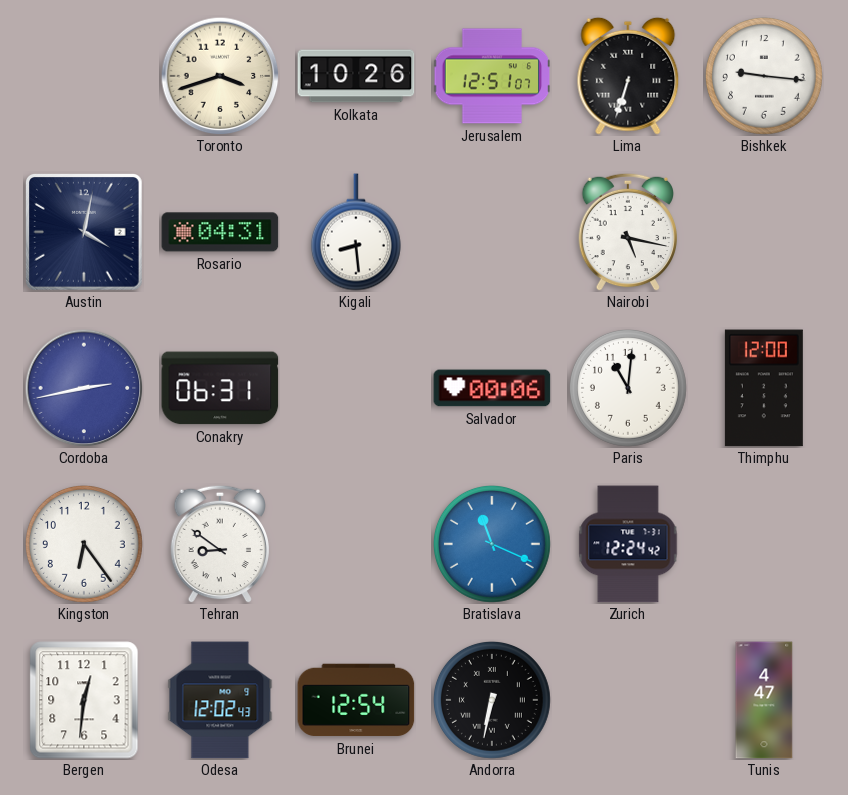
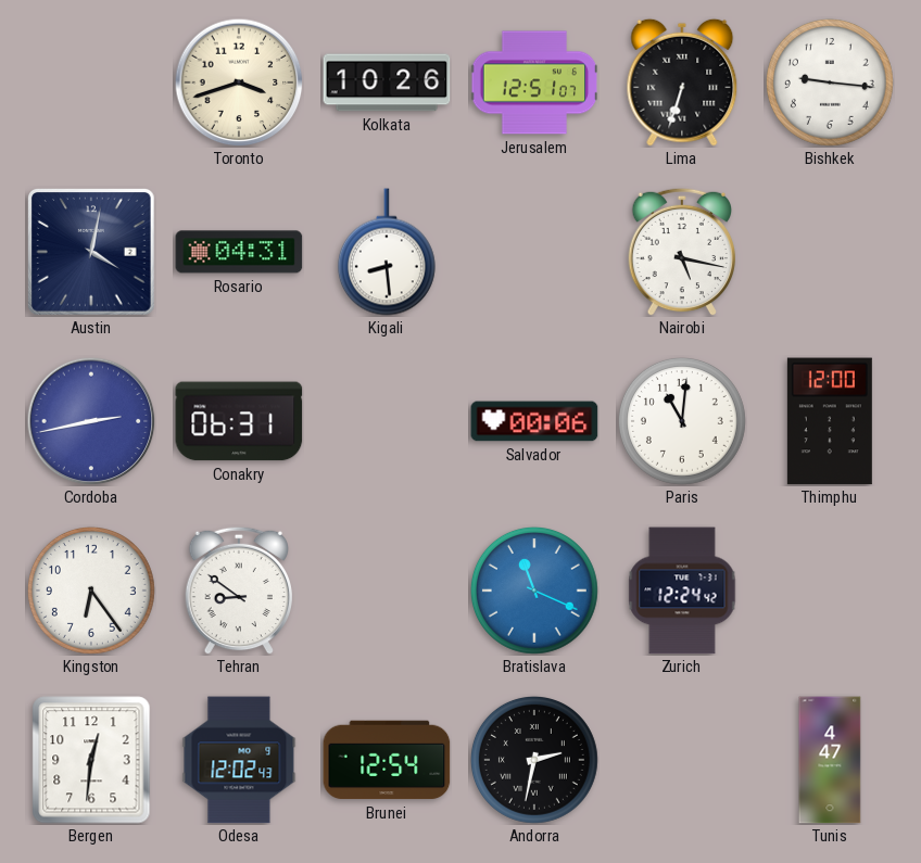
Andorra: 6:32 -> 2:32
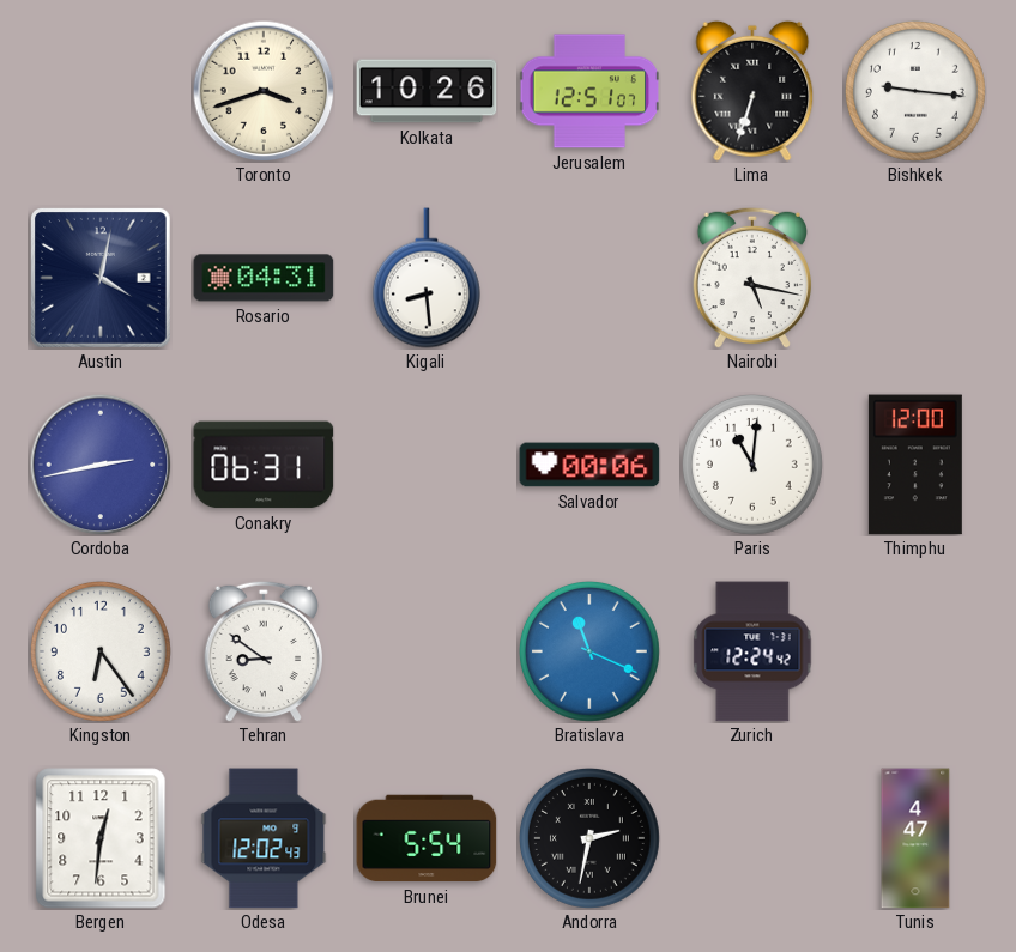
Brunei: 12:54 -> 5:54
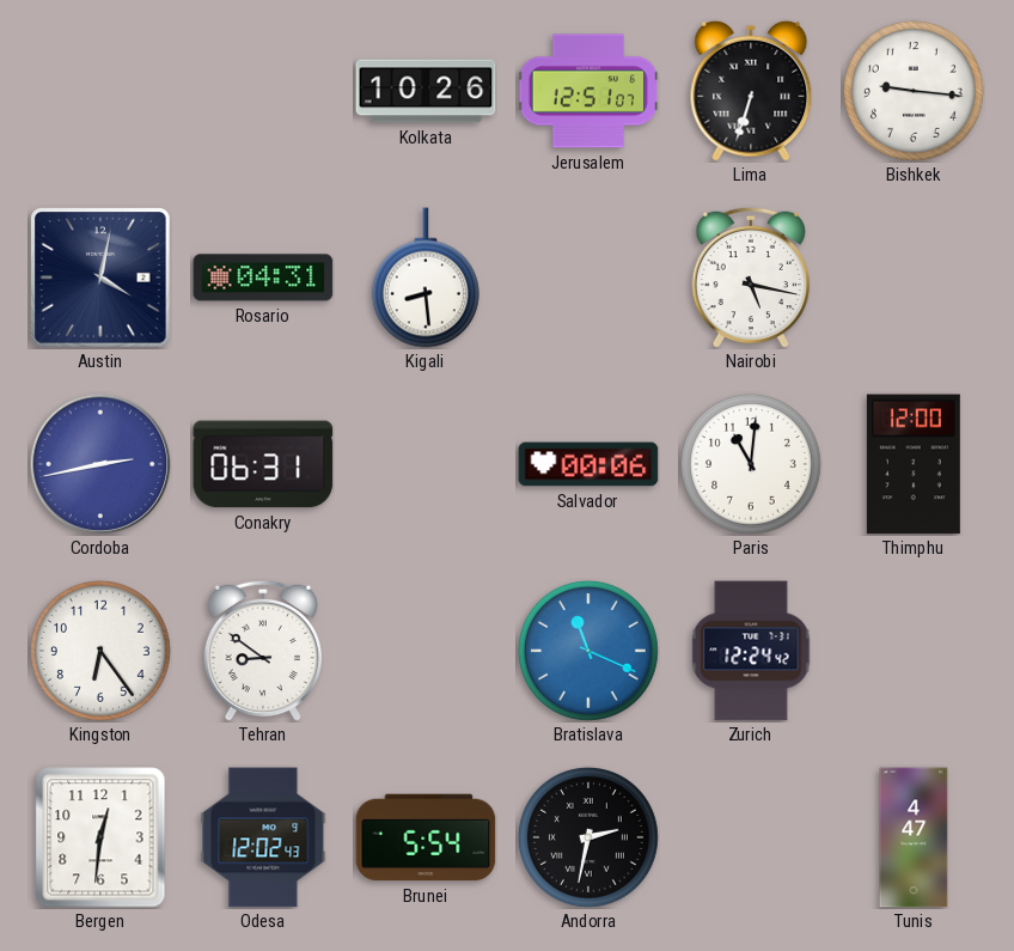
Toronto: 3:42 -> none
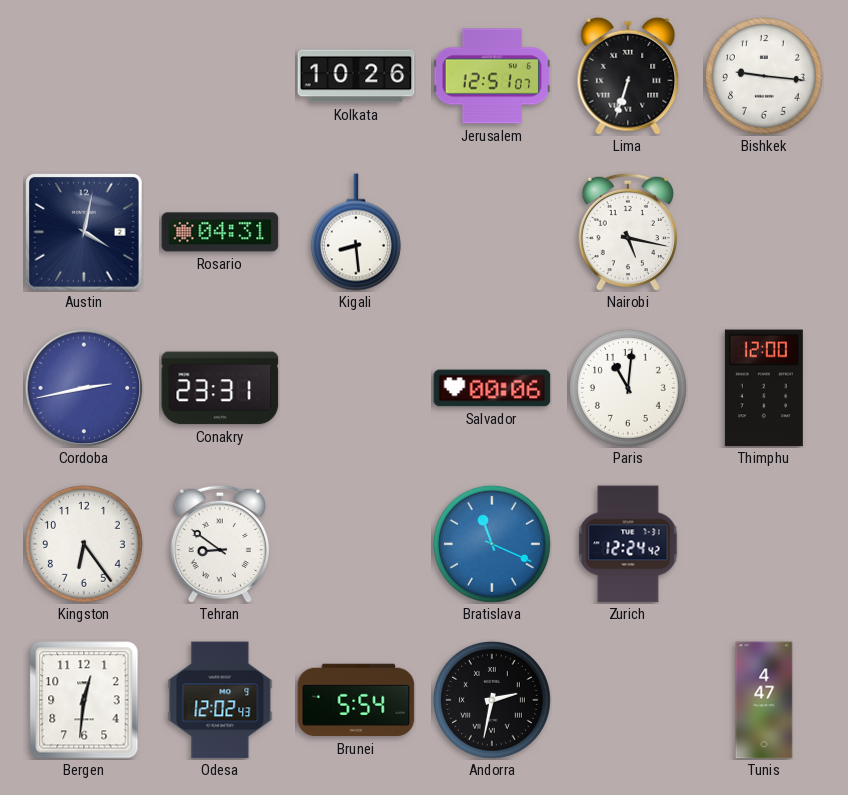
Conakry: 06:31 -> 23:31
